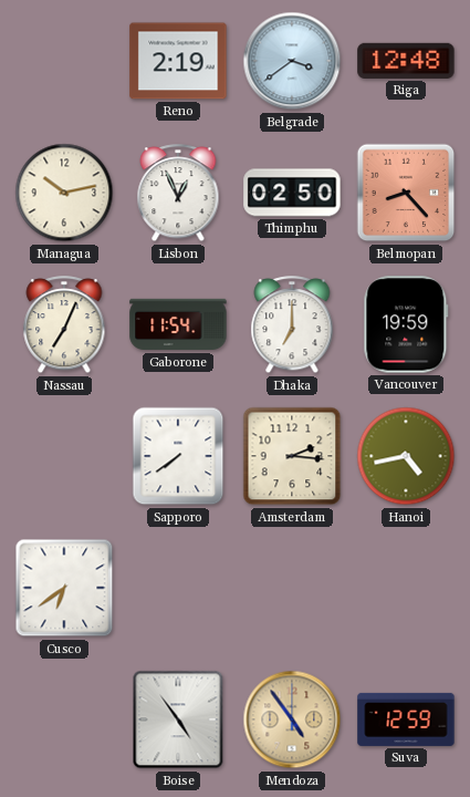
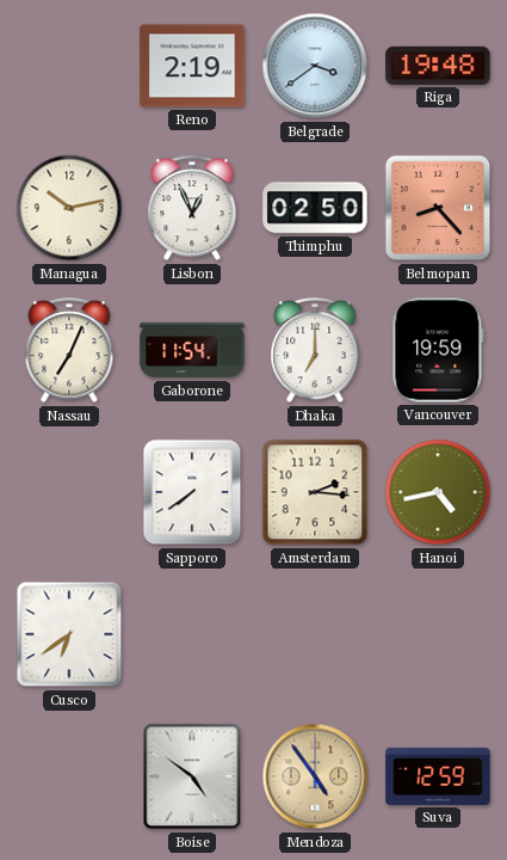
Riga: 12:48 -> 19:48
Boise: 4:54 -> 4:51
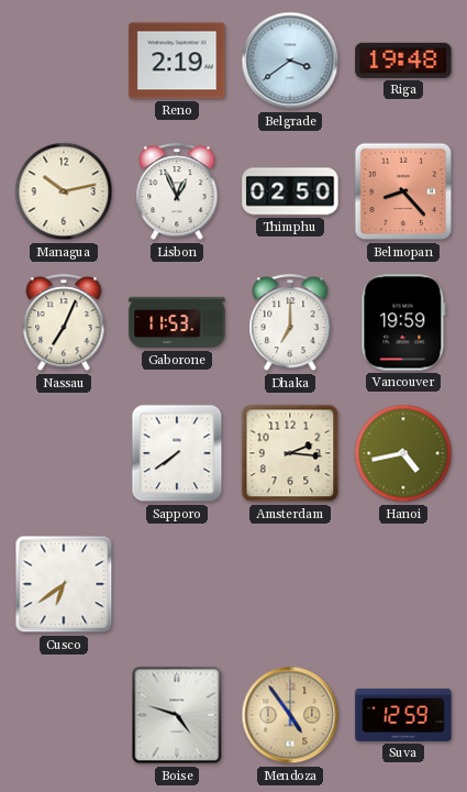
Gaborone: 11:54 -> 11:53
Boise: 4:51 -> 4:48
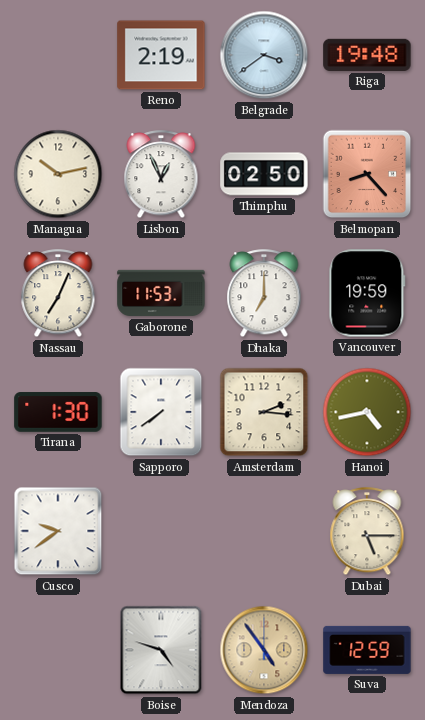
Tirana: none -> 1:30
Cusco: 6:39 -> 9:39
Dubai: none -> 5:15
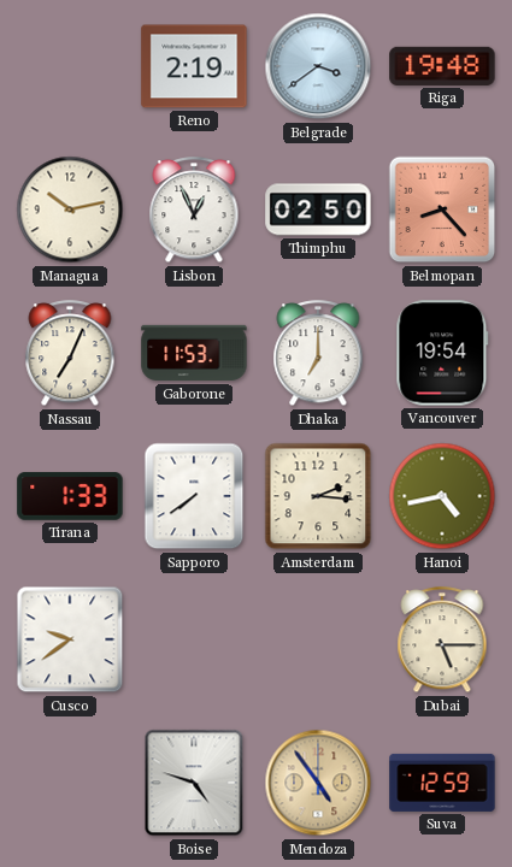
Vancouver: 19:59 -> 19:54
Tirana: 1:30 -> 1:33
